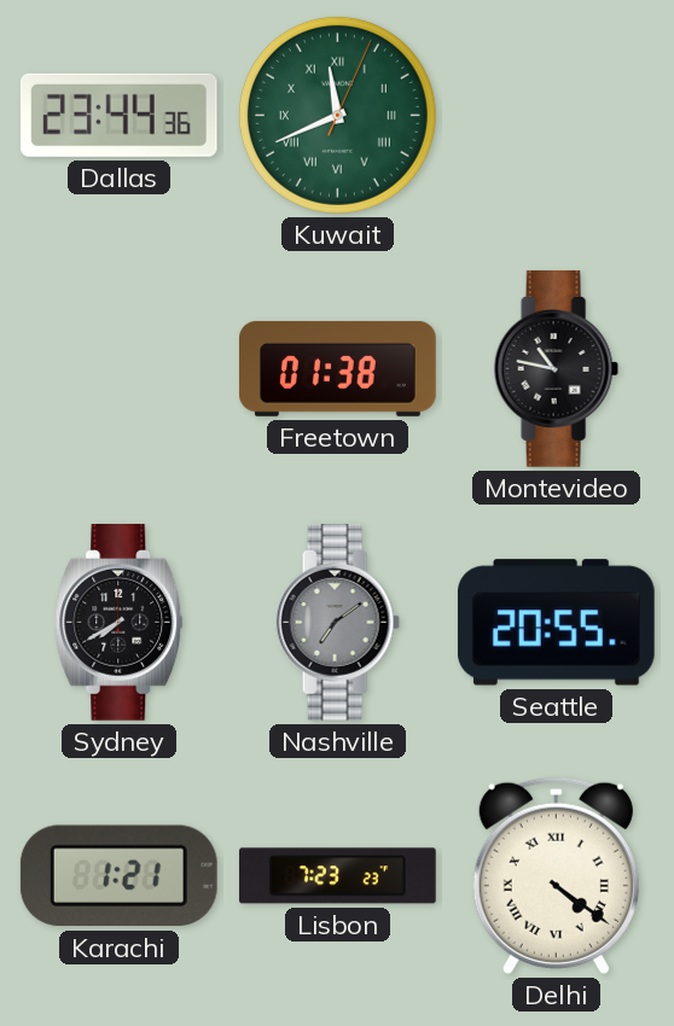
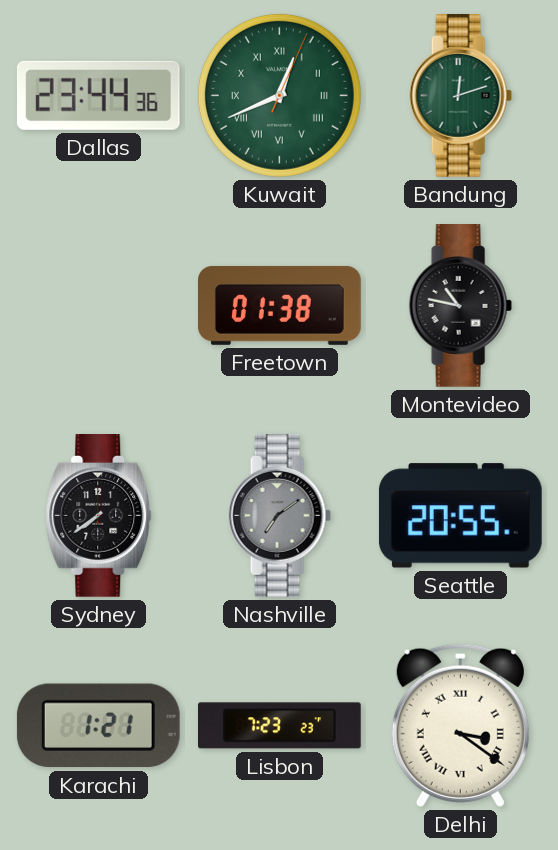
Kuwait: 11:41 -> 12:41
Bandung: none -> 12:12
Sydney: 7:40 -> 7:39
Delhi: 4:21 -> 3:21
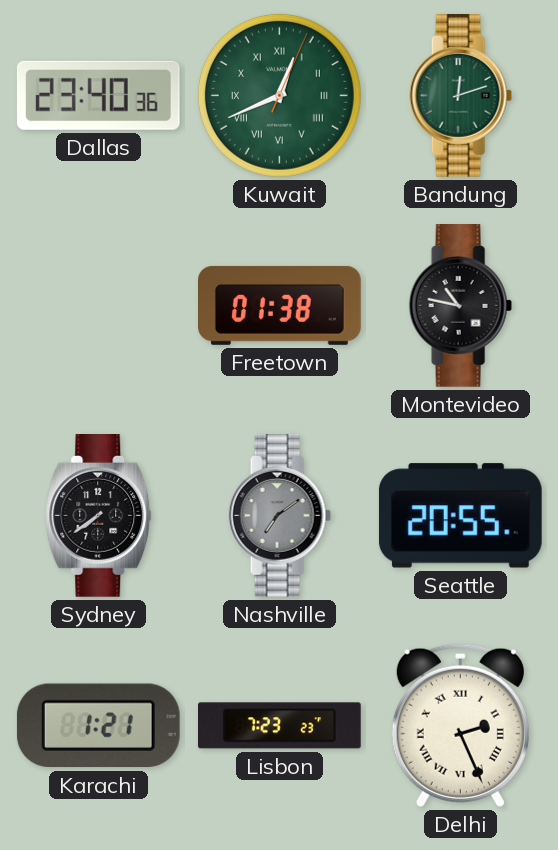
Dallas: 23:44 -> 23:40
Delhi: 3:21 -> 2:26
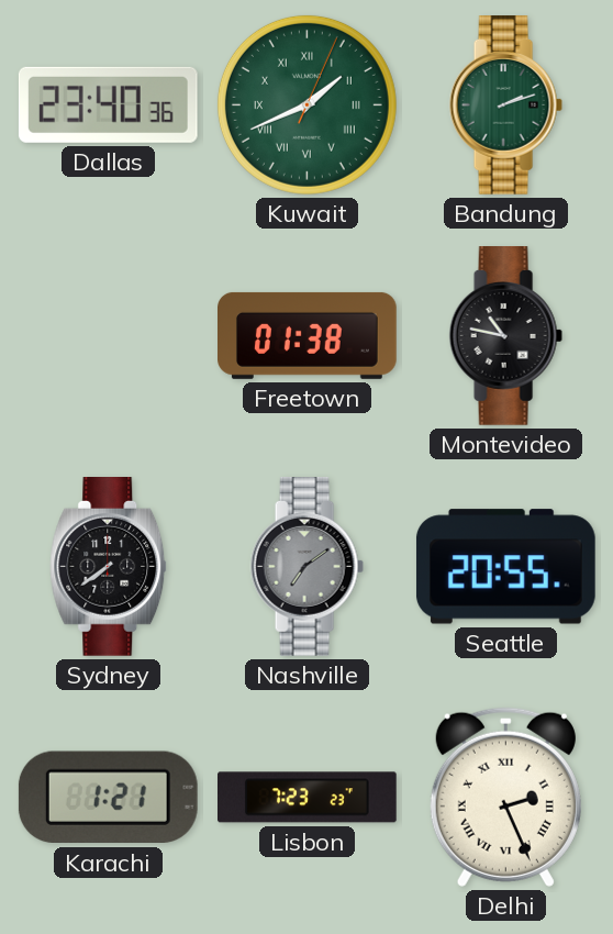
Kuwait: 12:41 -> 1:41
Bandung: 12:12 -> 2:12
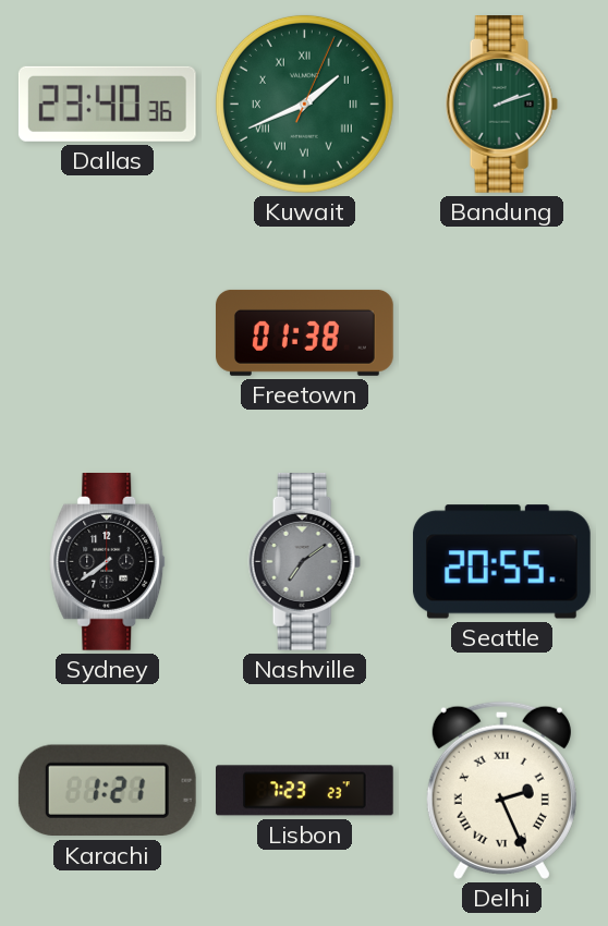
Montevideo: 10:47 -> none
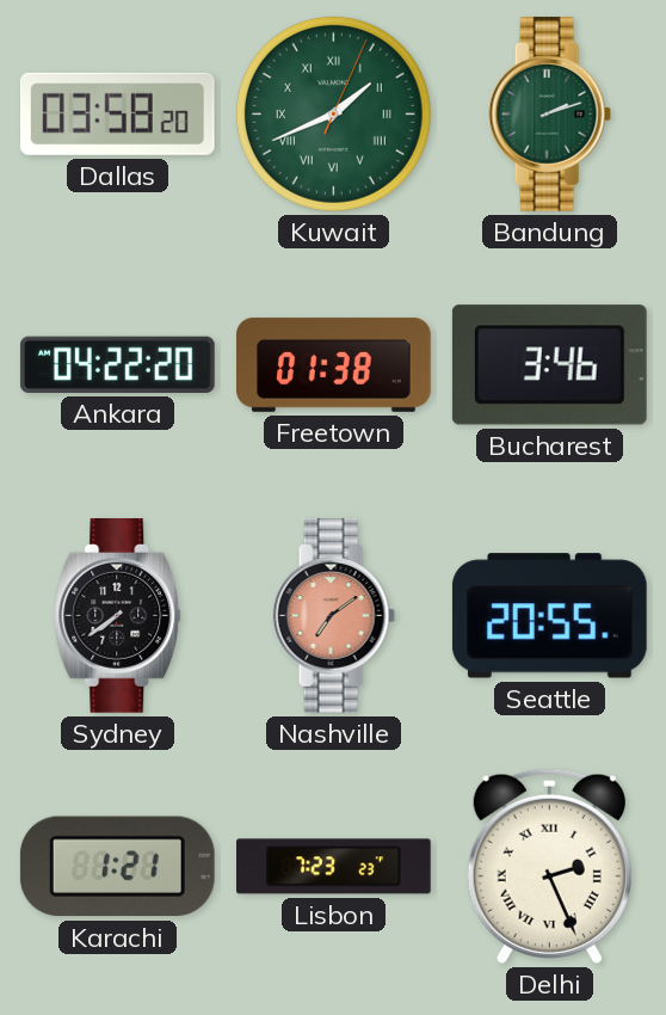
Dallas: 23:40 -> 03:58
Ankara: none -> 04:22
Bucharest: none -> 3:46
Nashville dial: grey -> salmon
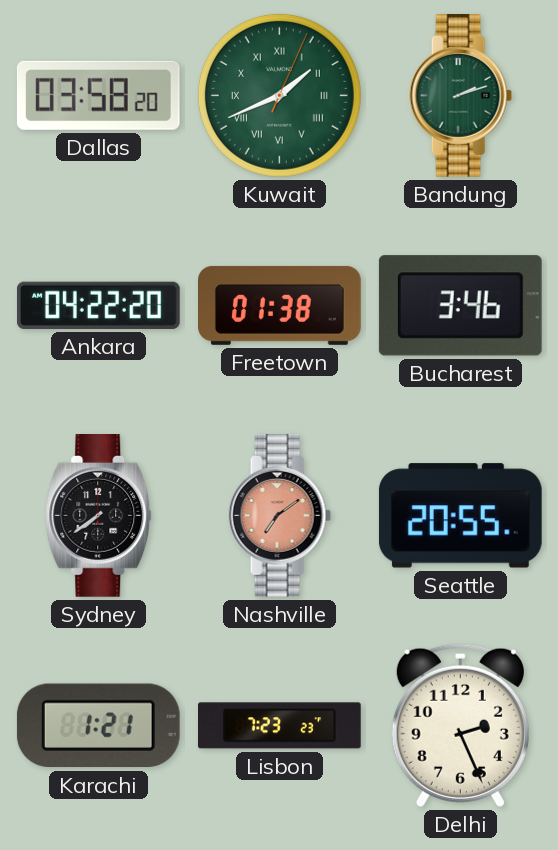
Delhi numerals: Roman -> Arabic
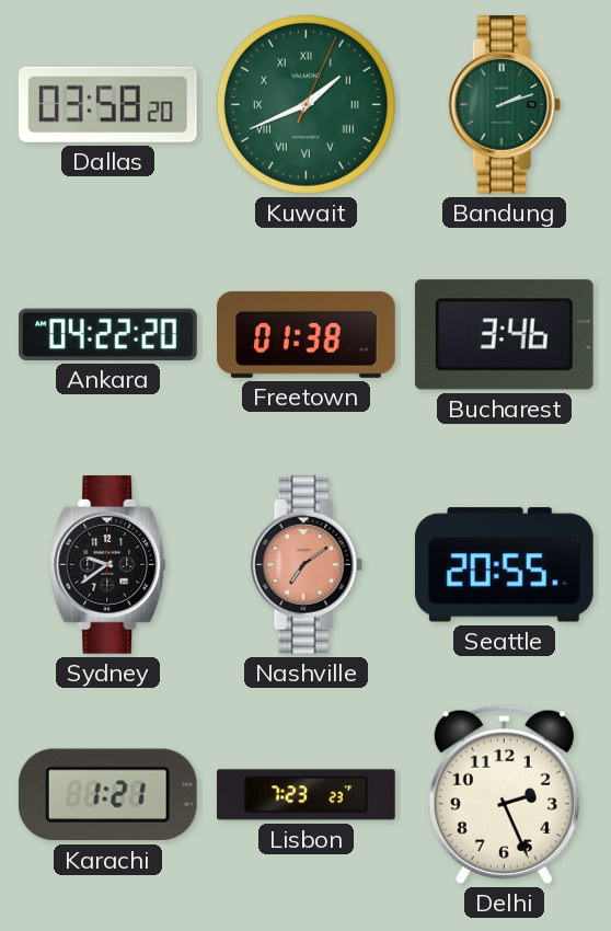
Sydney: 7:39 -> 9:39
